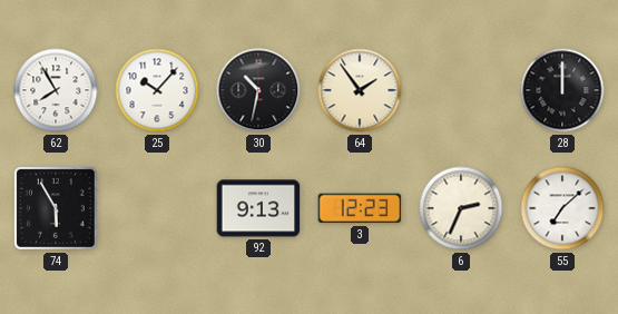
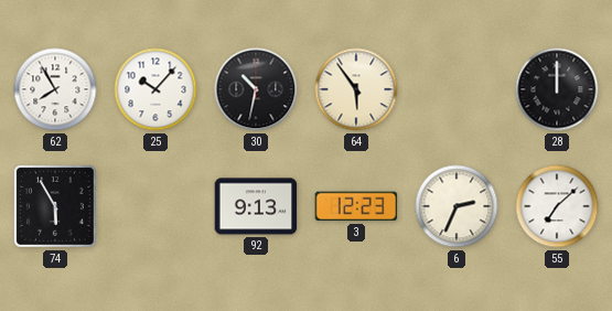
64: 1:54 -> 5:54
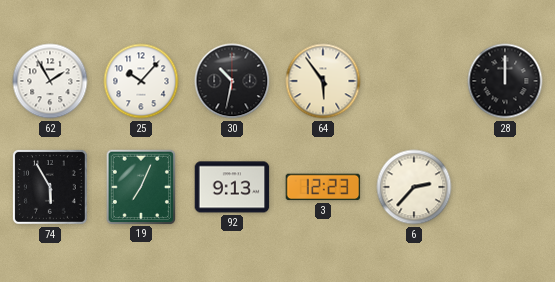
62: 7:55 -> 1:55
19: none -> 7:04
6: 2:34 -> 2:37
55: 7:08 -> none
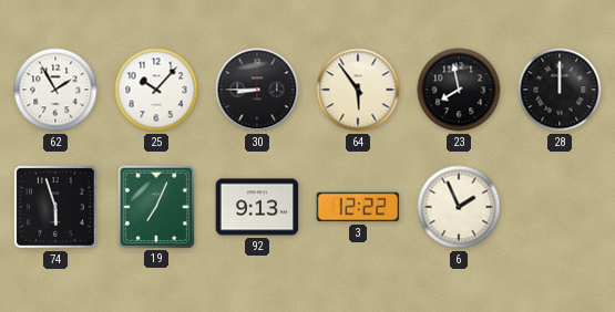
30: 10:32 -> 8:45
23: none -> 7:58
74: 5:55 -> 5:57
3: 12:23 -> 12:22
6: 2:37 -> 1:56
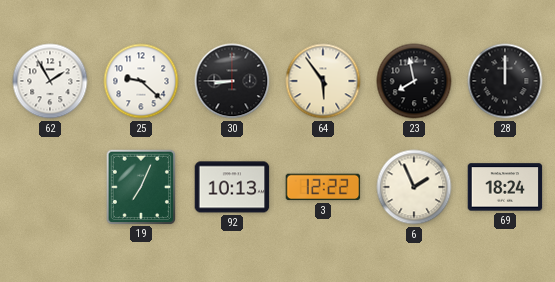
25: 10:07 -> 9:22
74: 5:57 -> none
92: 9:13 -> 10:13
69: none -> 18:24
